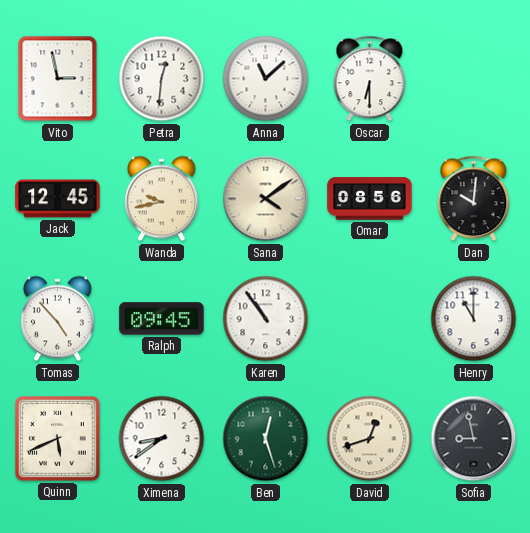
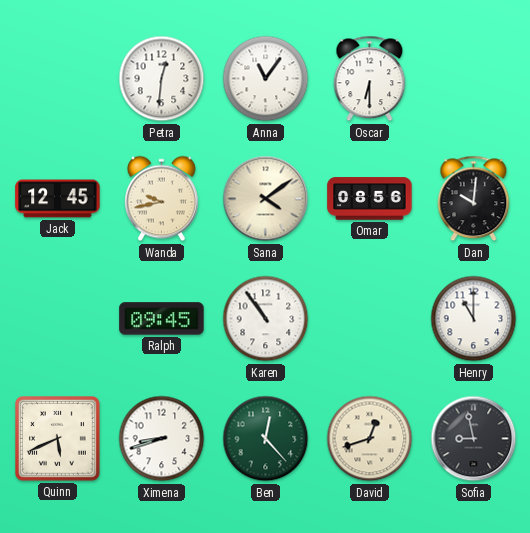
Vito: 2:58 -> none
Anna: 11:08 -> 11:06
Tomas: 4:53 -> none
Ximena: 8:39 -> 8:42
Ben: 12:27 -> 12:23
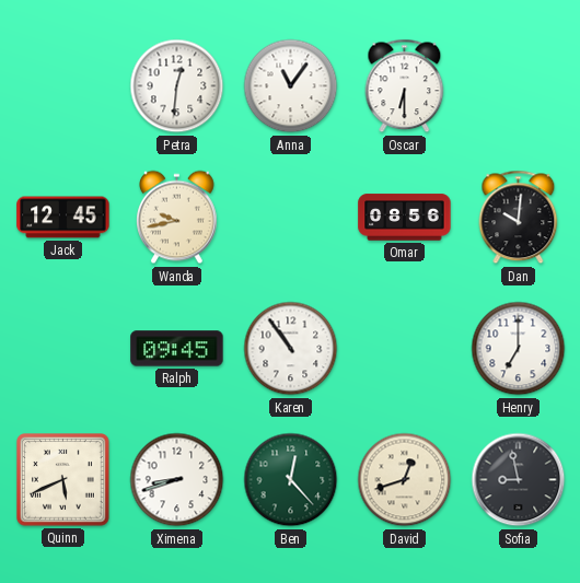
Sana: 4:09 -> none
Henry: 11:00 -> 7:00
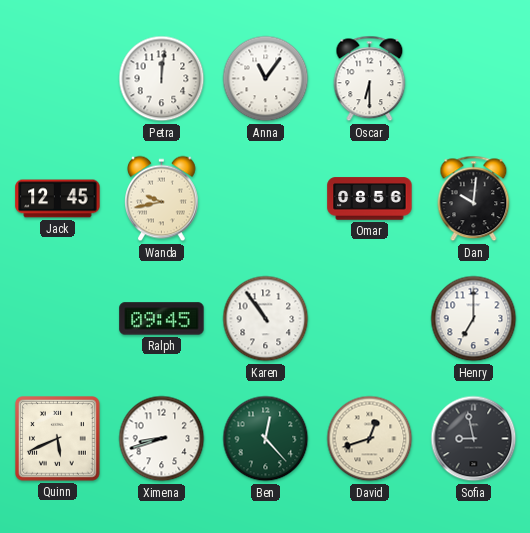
Petra: 12:31 -> 12:01
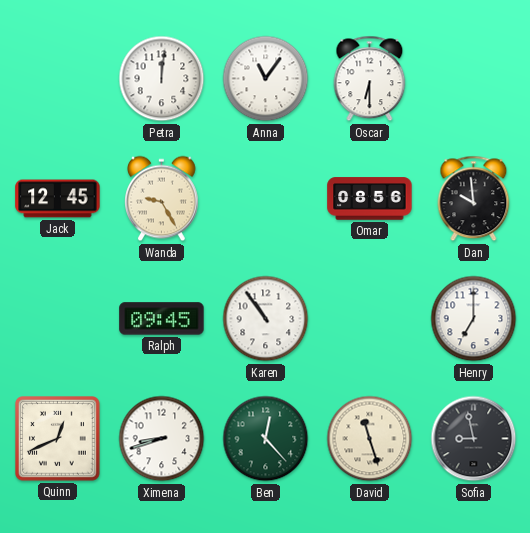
Wanda: 9:43 -> 9:25
Dan: 10:01 -> 9:59
Quinn: 5:41 -> 12:41
David: 12:42 -> 11:27
